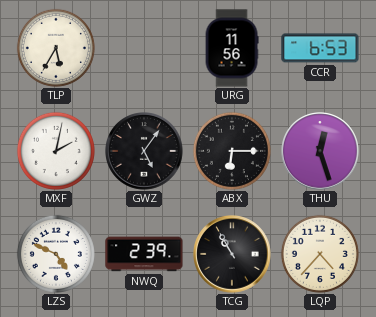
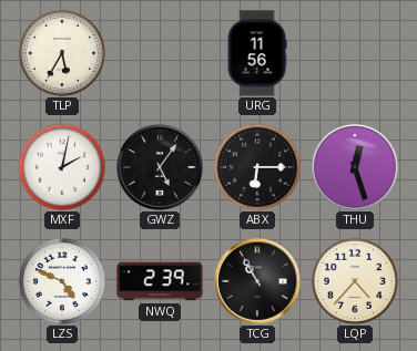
CCR: 6:53 -> none
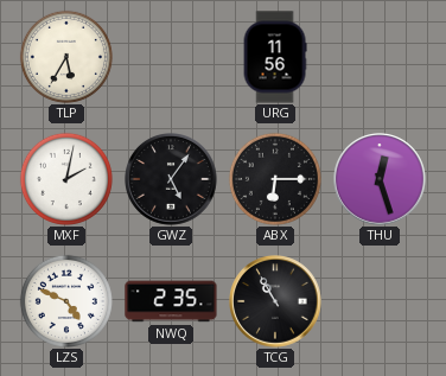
NWQ: 2:39 -> 2:35
LQP: 4:37 -> none
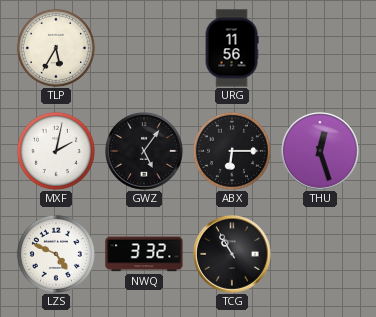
NWQ: 2:35 -> 3:32
